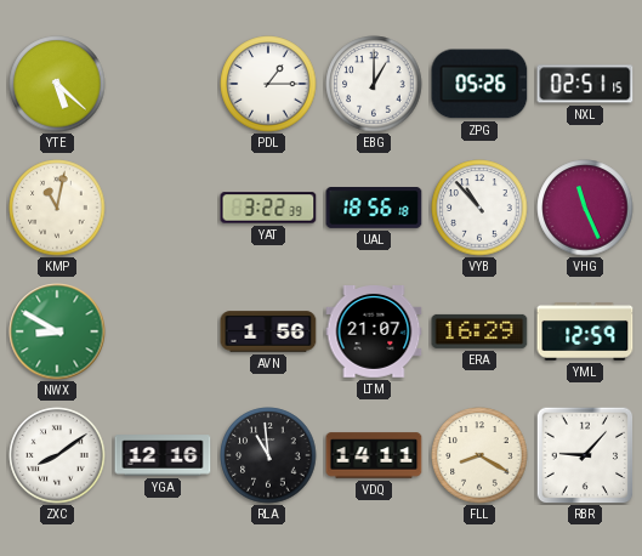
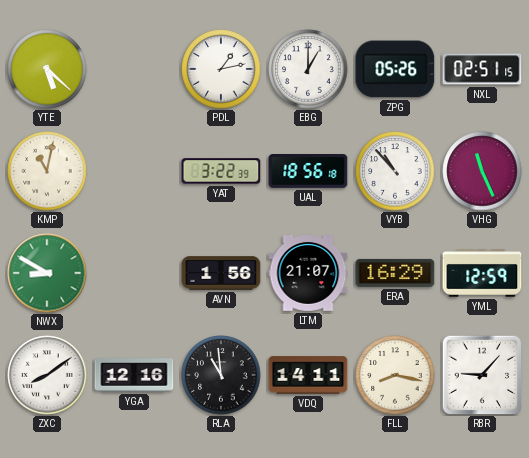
PDL: 1:15 -> 1:13
FLL: 8:20 -> 8:17
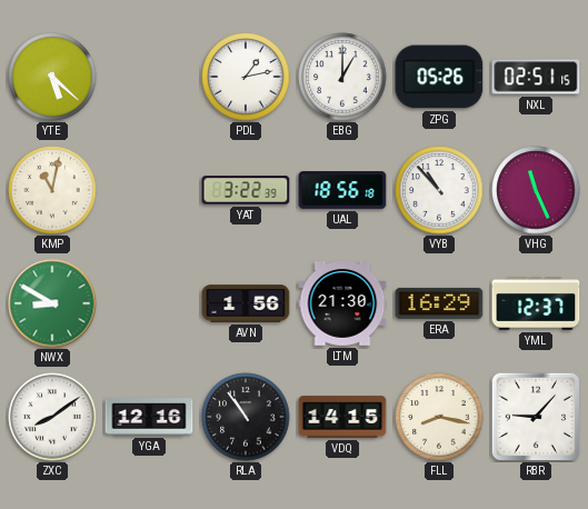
LTM: 21:07 -> 21:30
YML: 12:59 -> 12:37
RLA: 10:59 -> 10:54
VDQ: 14:11 -> 14:15
